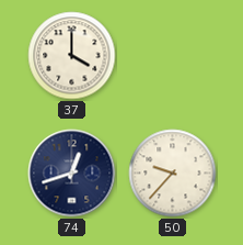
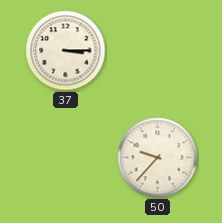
37: 4:00 -> 3:15
74: 12:42 -> none
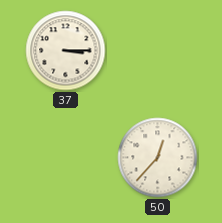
50: 9:37 -> 12:37
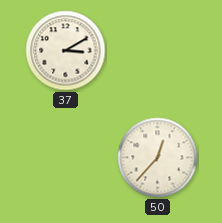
37: 3:15 -> 3:10
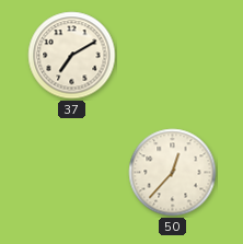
37: 3:10 -> 7:10
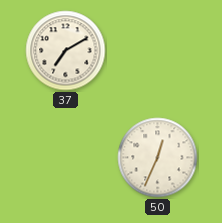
50: 12:37 -> 12:34
